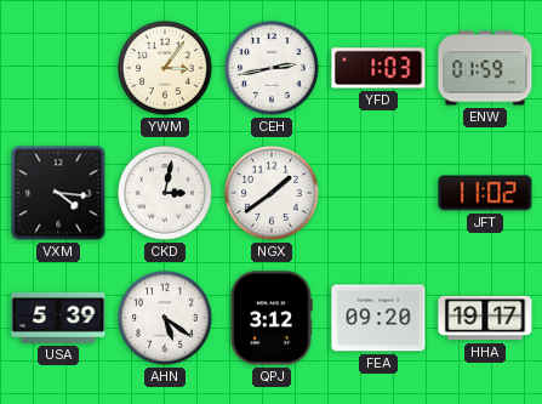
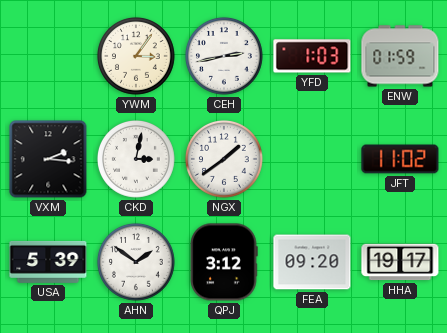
VXM: 4:16 -> 2:16
AHN: 5:21 -> 1:51
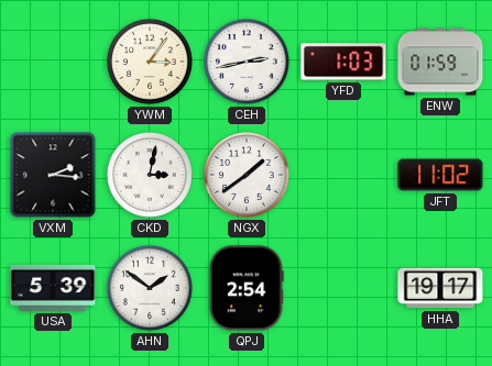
QPJ: 3:12 -> 2:54
FEA: 09:20 -> none
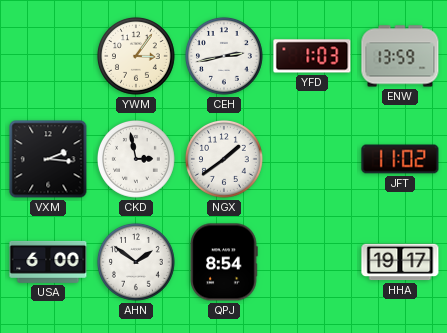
ENW: 01:59 -> 13:59
CKD: 3:02 -> 2:58
USA: 5:39 -> 6:00
QPJ: 2:54 -> 8:54
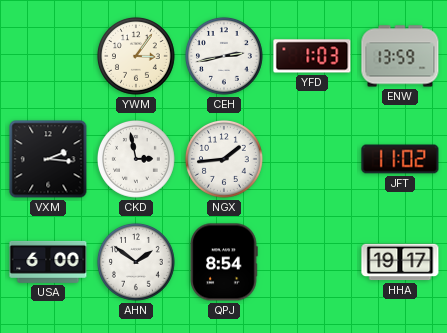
NGX: 1:39 -> 1:44
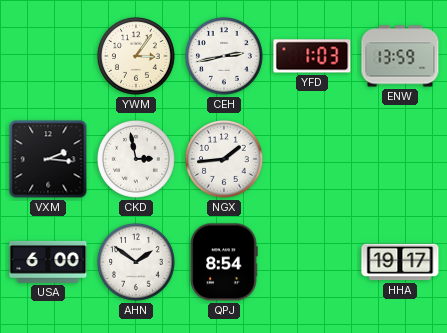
JFT: 11:02 -> none
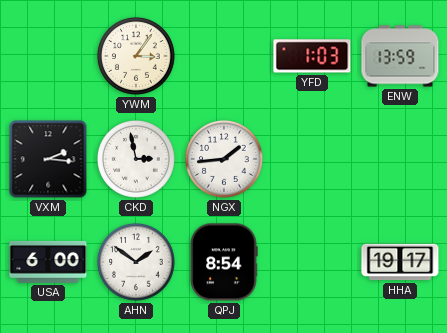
CEH: 2:43 -> none
